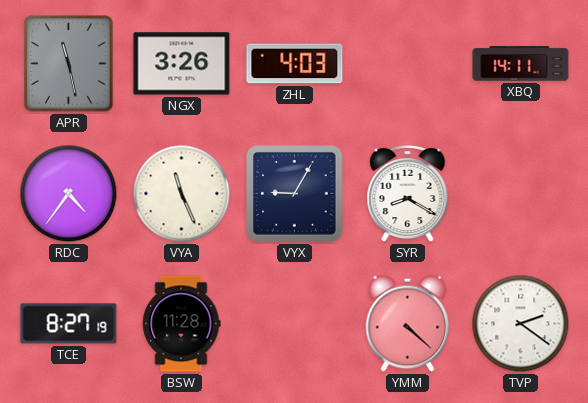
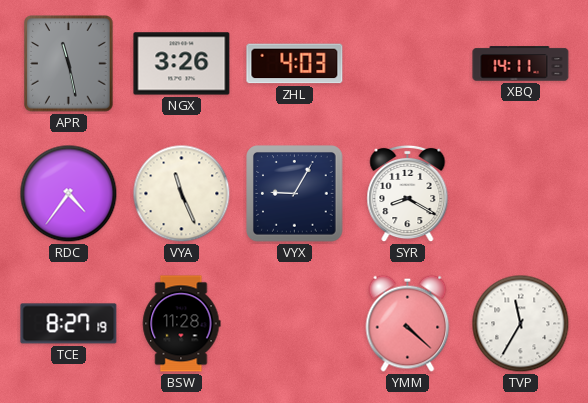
TVP: 2:21 -> 11:35
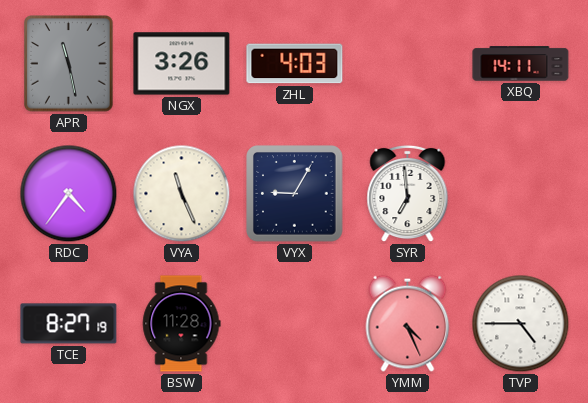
SYR: 8:20 -> 6:59
YMM: 4:22 -> 4:26
TVP: 11:35 -> 4:45
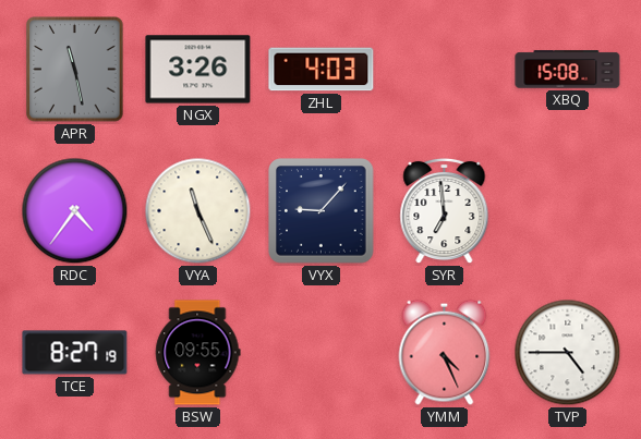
XBQ: 14:11 -> 15:08
VYX: 9:05 -> 9:07
BSW: 11:28 -> 09:55
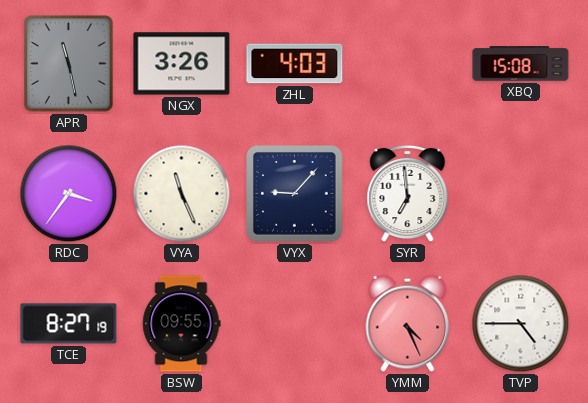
RDC: 4:36 -> 3:36
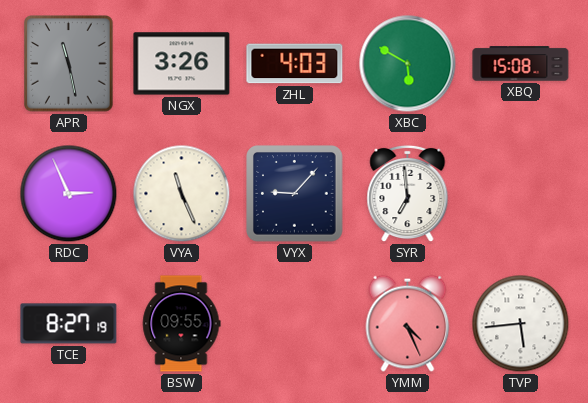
XBC: none -> 5:50
RDC: 3:36 -> 2:56
TVP: 4:45 -> 5:44
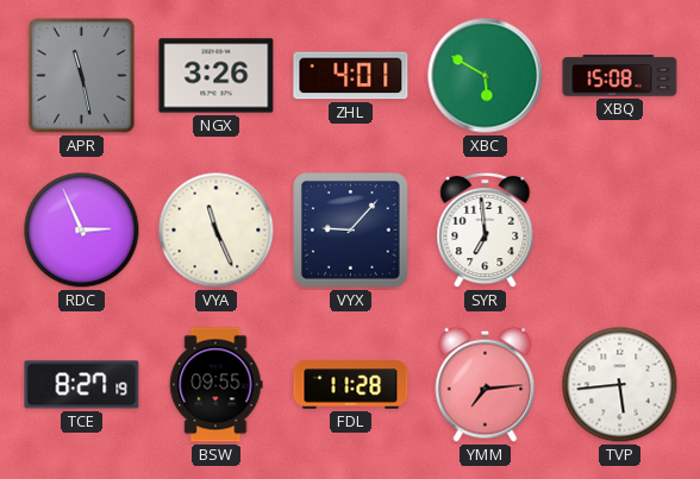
ZHL: 4:03 -> 4:01
FDL: none -> 11:28
YMM: 4:26 -> 7:14
